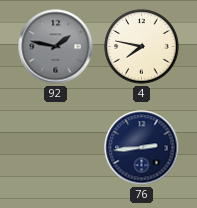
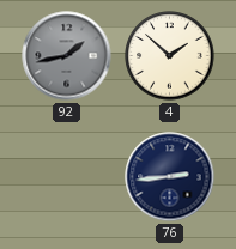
92: 1:47 -> 1:43
4: 7:47 -> 1:52
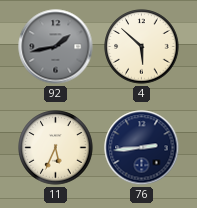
4: 1:52 -> 5:52
11: none -> 5:34
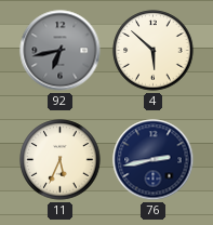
92: 1:43 -> 6:43
76: 2:44 -> 2:43
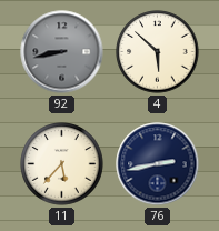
92: 6:43 -> 8:43
11: 5:34 -> 5:37
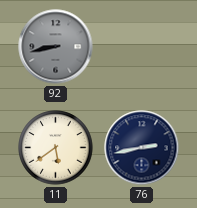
4: 5:52 -> none
11: 5:37 -> 5:39
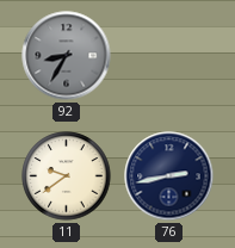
92: 8:43 -> 8:35
11: 5:39 -> 9:39
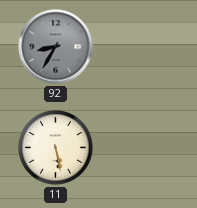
11: 9:39 -> 5:28
76: 2:43 -> none
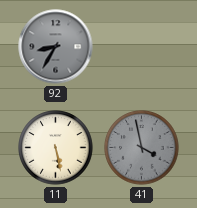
41: none -> 3:58
